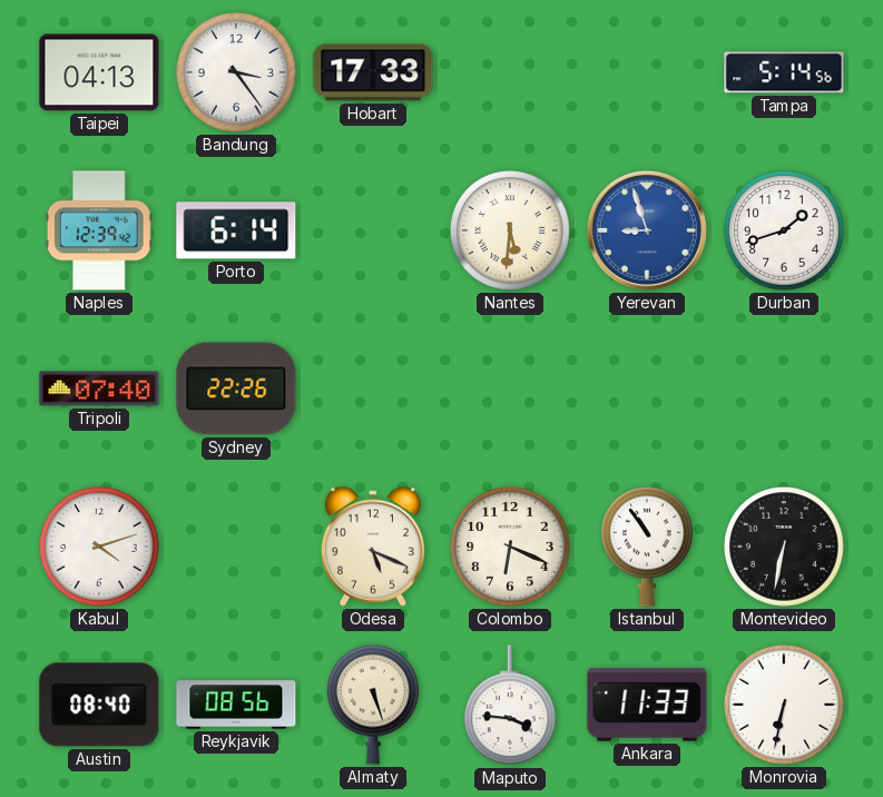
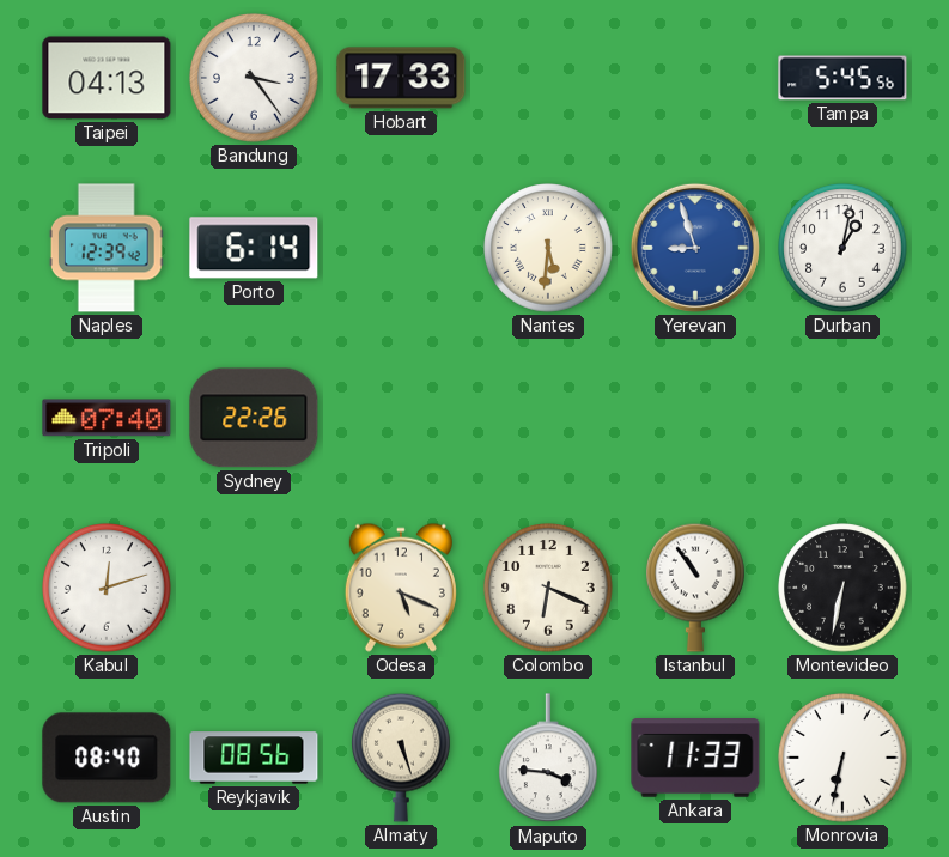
Tampa: 5:14 -> 5:45
Durban: 1:42 -> 1:02
Kabul: 4:12 -> 12:12
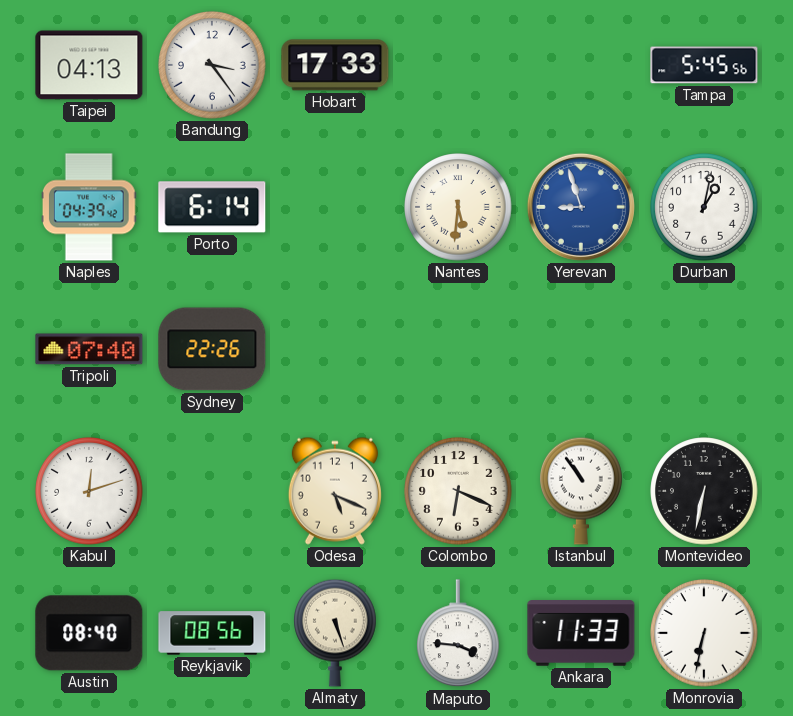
Naples: 12:39 -> 04:39
